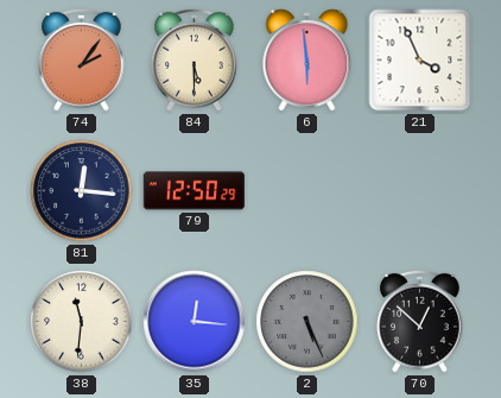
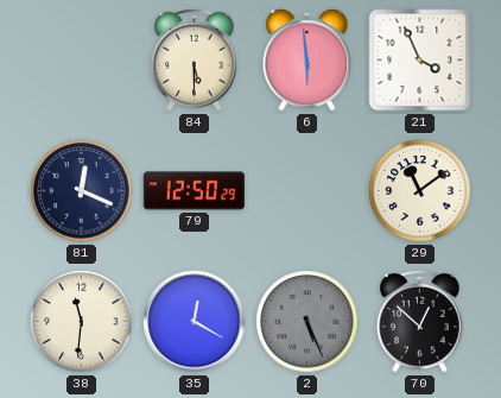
74: 2:06 -> none
81: 12:16 -> 12:19
29: none -> 11:09
35: 12:16 -> 12:20
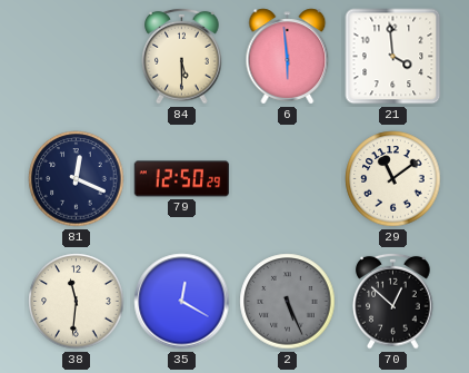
21: 3:56 -> 3:59
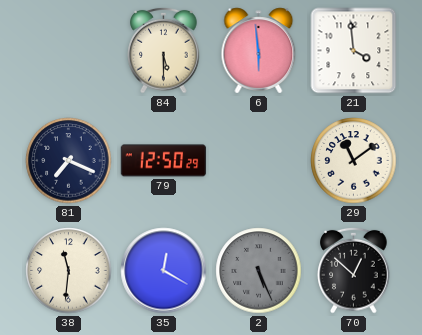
81: 12:19 -> 7:19
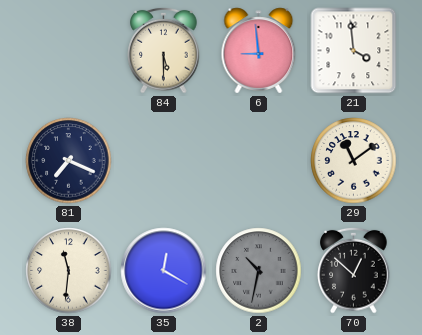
6: 5:59 -> 8:59
79: 12:50 -> none
2: 5:26 -> 10:32
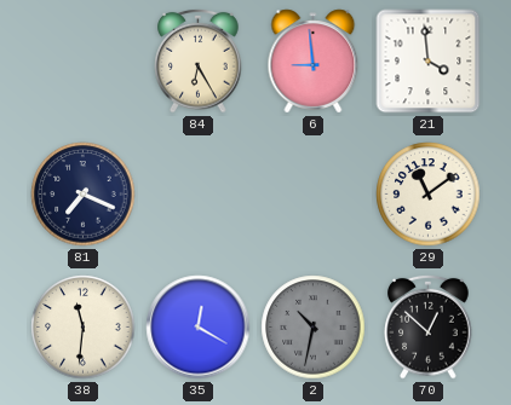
84: 5:30 -> 6:25
